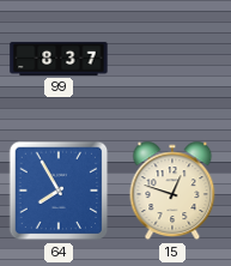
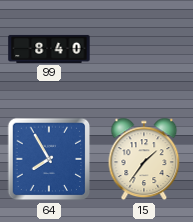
99: 8:37 -> 8:40
15: 12:48 -> 1:36
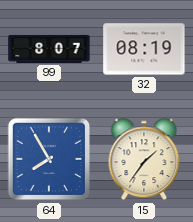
99: 8:40 -> 8:07
32: none -> 08:19
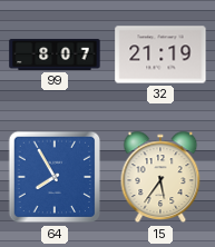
32: 08:19 -> 21:19
15: 1:36 -> 5:36
